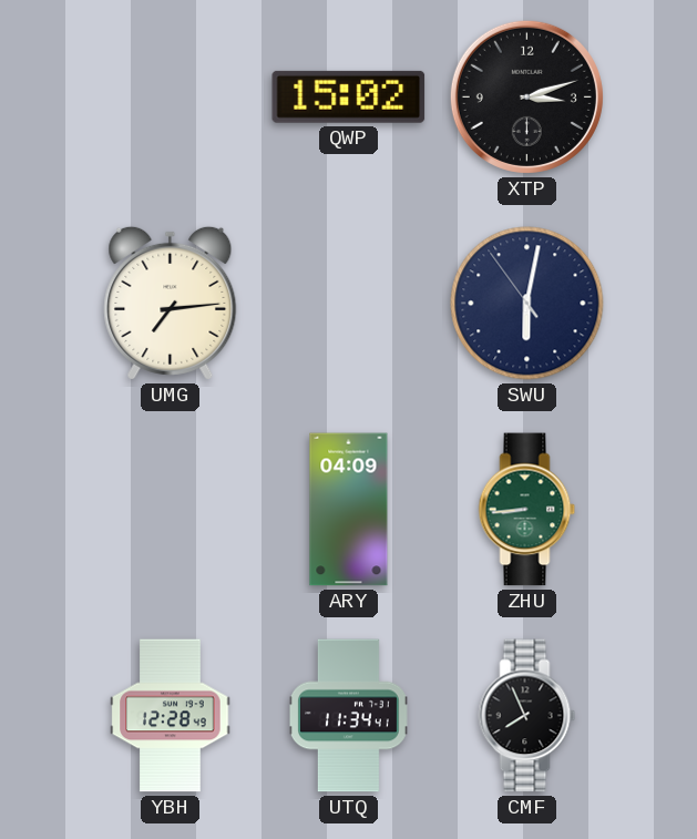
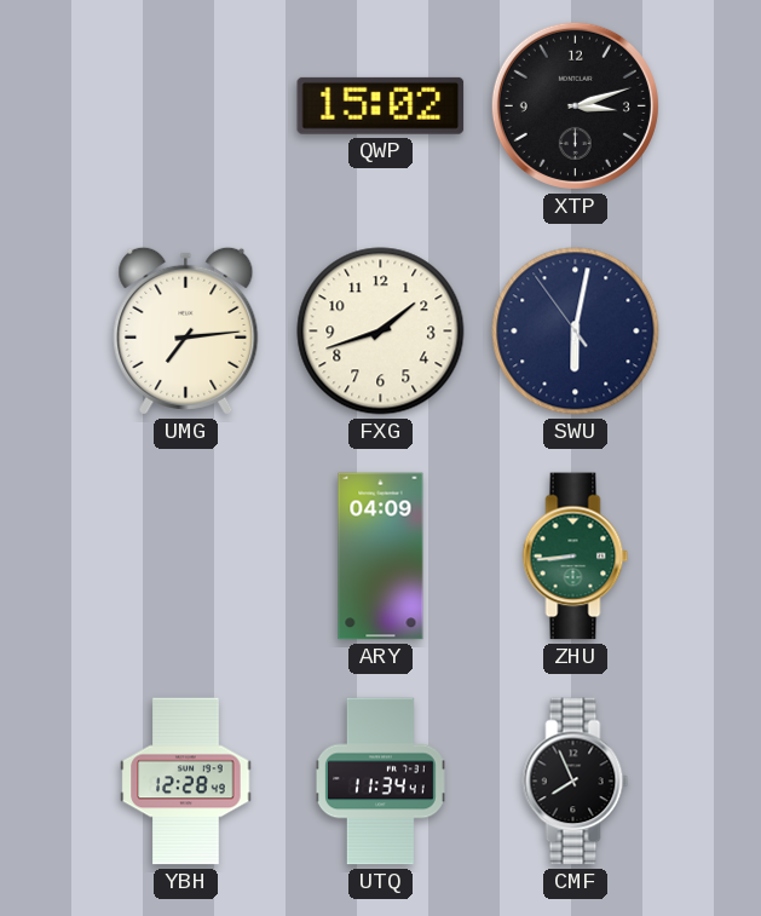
FXG: none -> 1:42
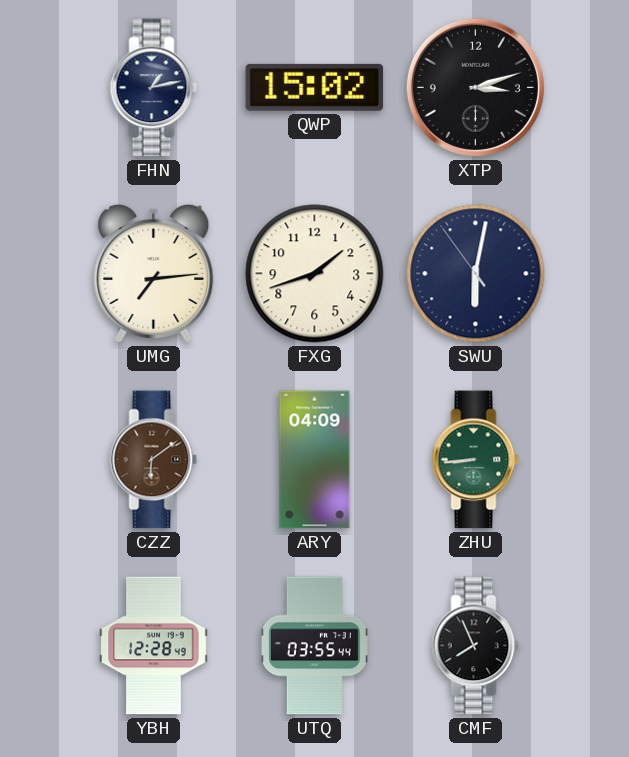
FHN: none -> 1:13
CZZ: none -> 6:09
UTQ: 11:34 -> 03:55
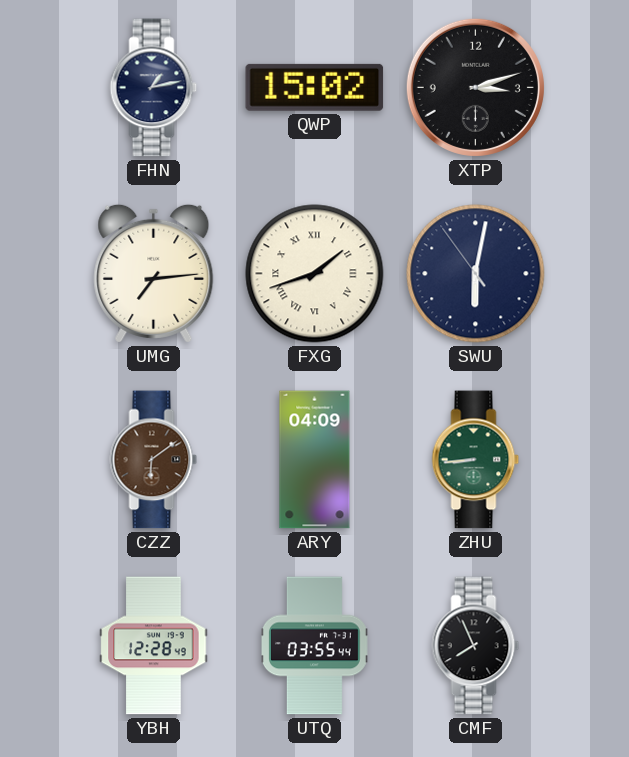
FXG numerals: Arabic -> Roman
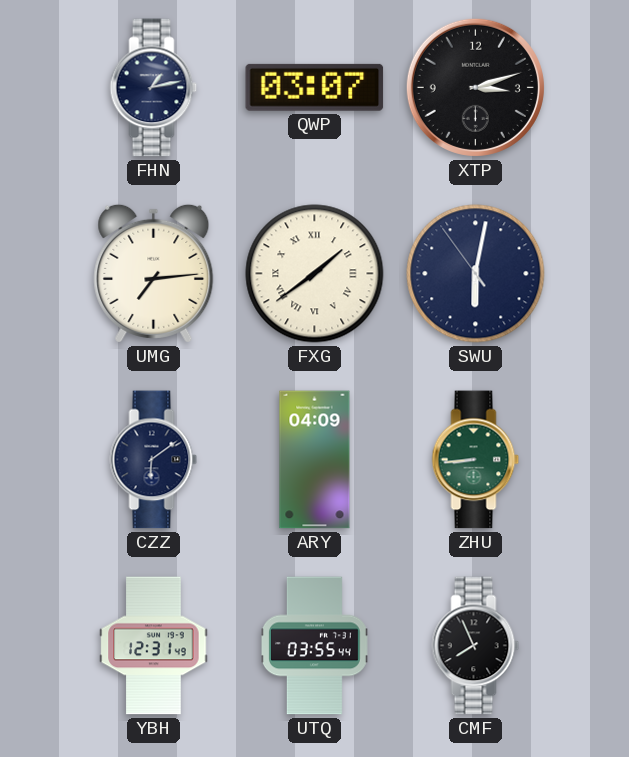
QWP: 15:02 -> 03:07
FXG: 1:42 -> 1:39
CZZ dial: brown -> navy
YBH: 12:28 -> 12:31
